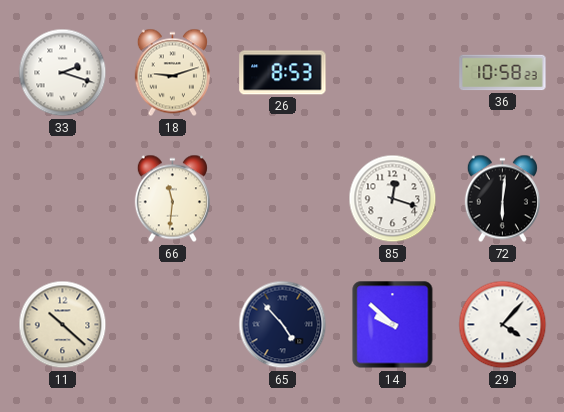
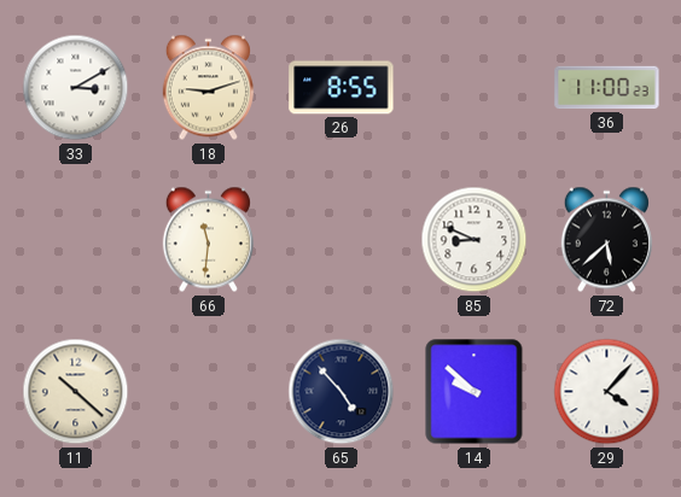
33: 2:18 -> 3:10
26: 8:53 -> 8:55
36: 10:58 -> 11:00
85: 12:18 -> 8:49
72: 6:01 -> 5:38
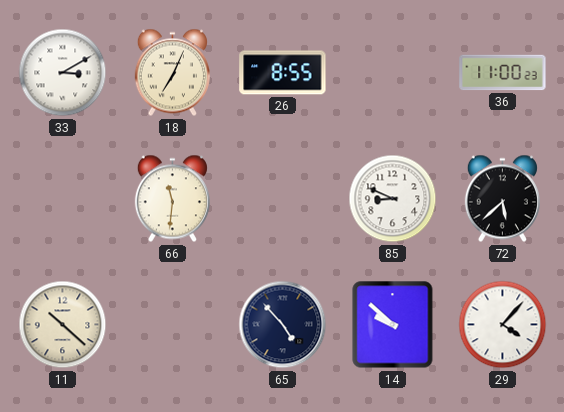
18: 9:12 -> 7:04
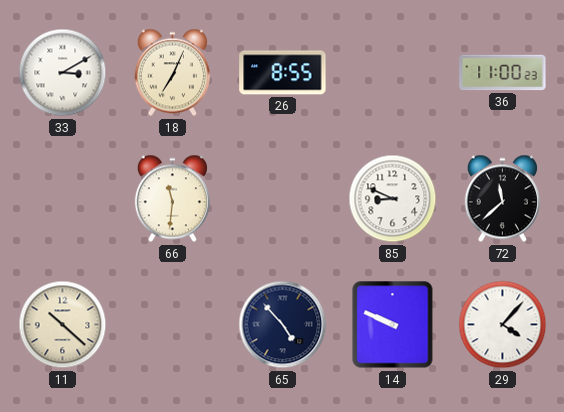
72: 5:38 -> 11:38
14: 9:52 -> 9:49
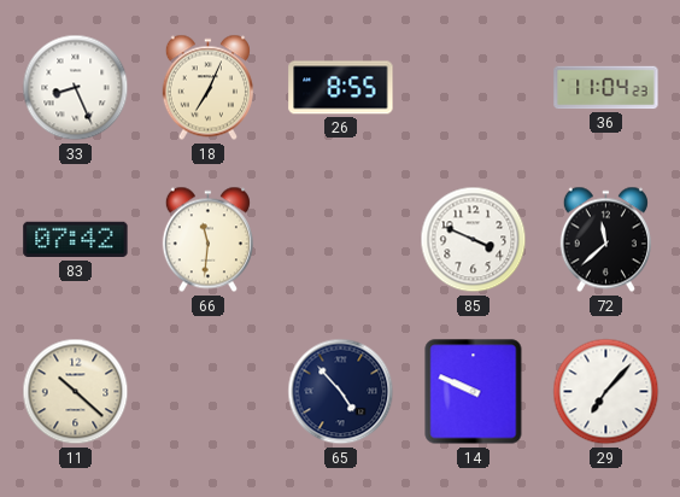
33: 3:10 -> 8:26
36: 11:00 -> 11:04
83: none -> 07:42
85: 8:49 -> 3:49
29: 4:07 -> 7:07
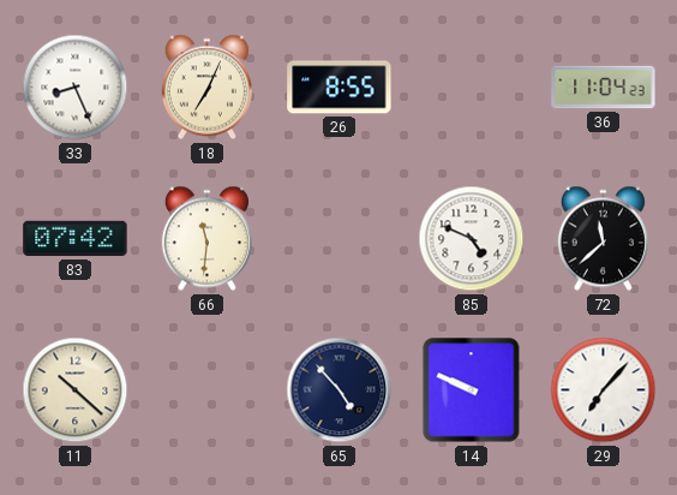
85: 3:49 -> 4:49
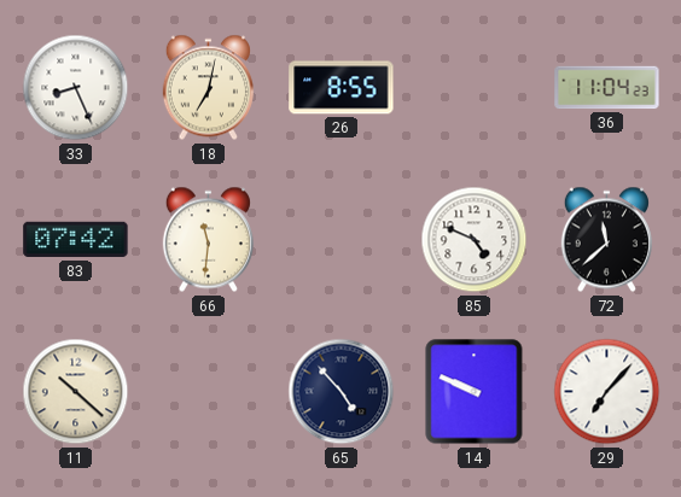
18: 7:04 -> 7:02
